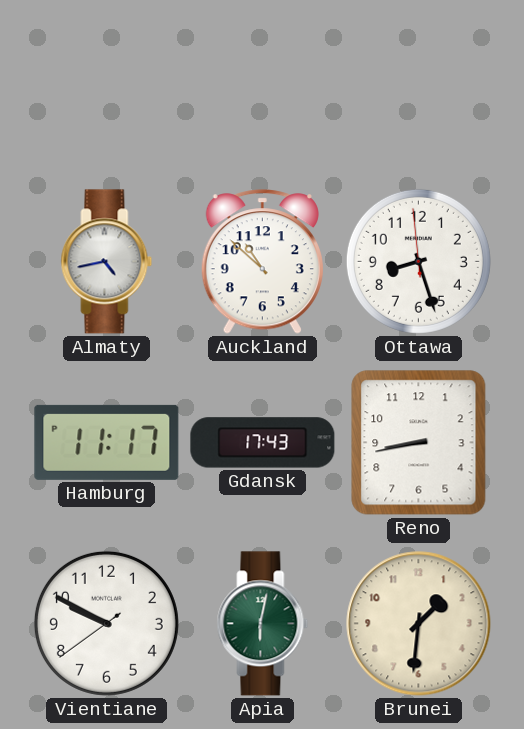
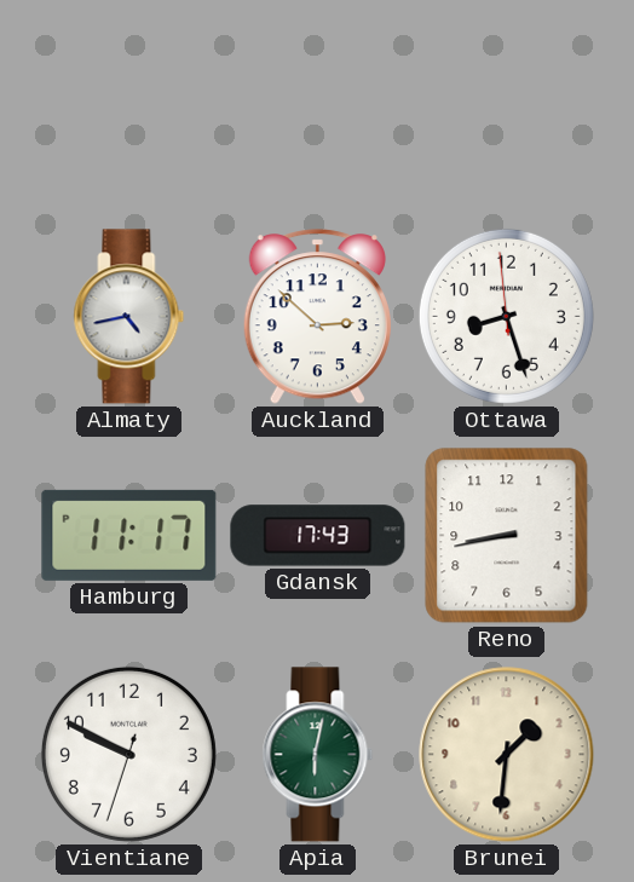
Auckland: 10:52 -> 2:52
Vientiane: 9:49:39 -> 9:49:33
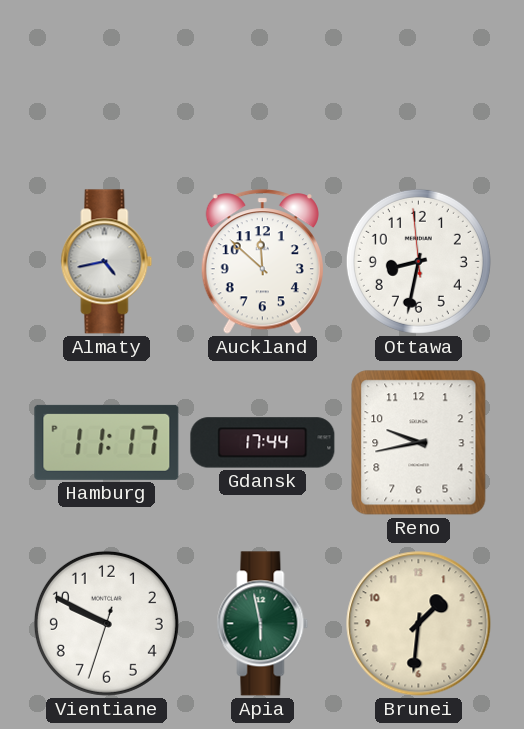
Auckland: 2:52 -> 11:52
Ottawa: 8:26 -> 8:31
Gdansk: 17:43 -> 17:44
Reno: 8:43 -> 9:43
Apia: 6:02 -> 5:58
